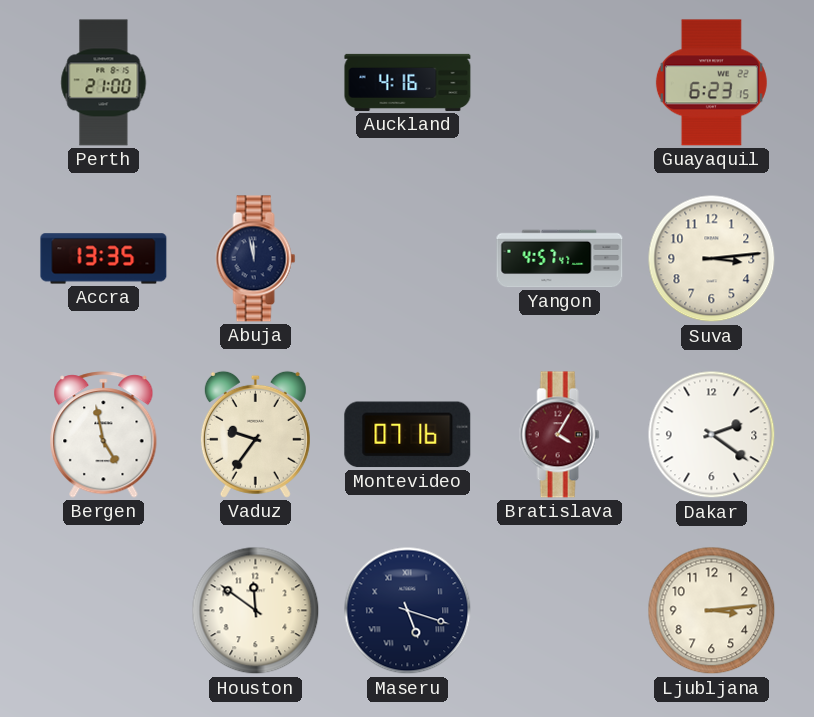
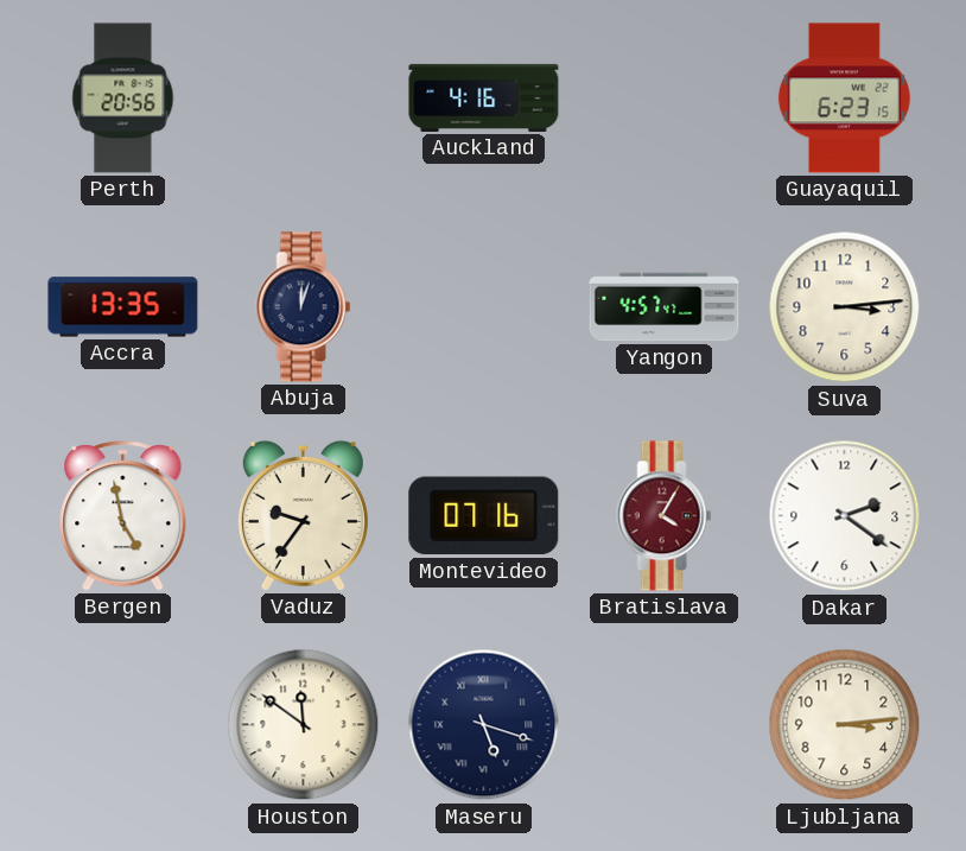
Perth: 21:00 -> 20:56
Abuja: 11:58 -> 12:03
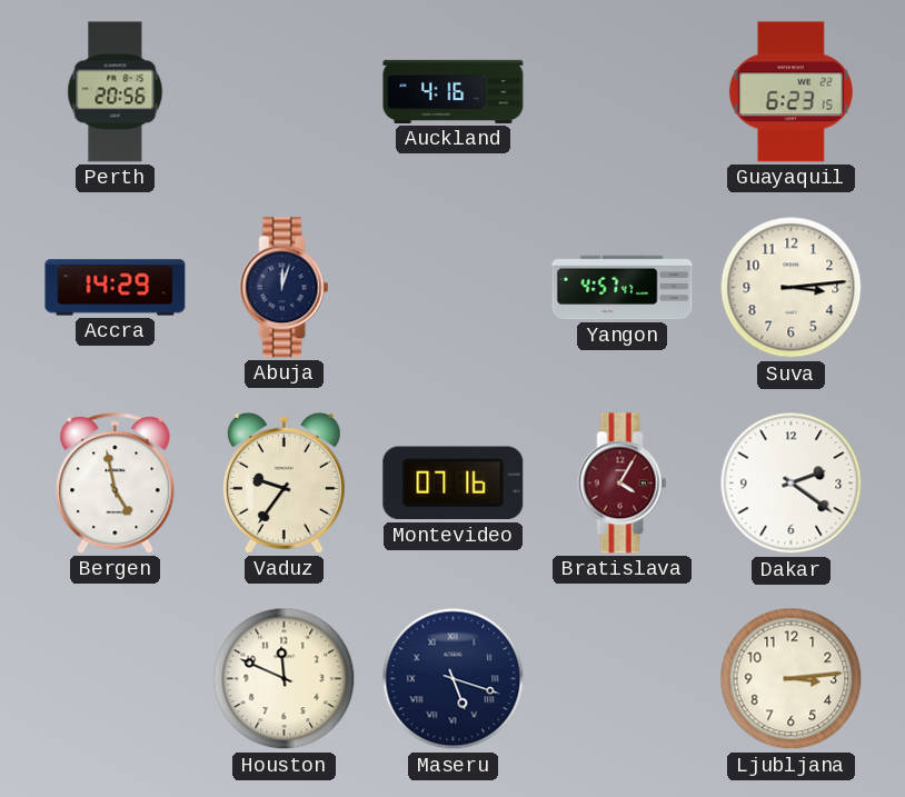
Accra: 13:35 -> 14:29
Houston: 11:51 -> 11:49
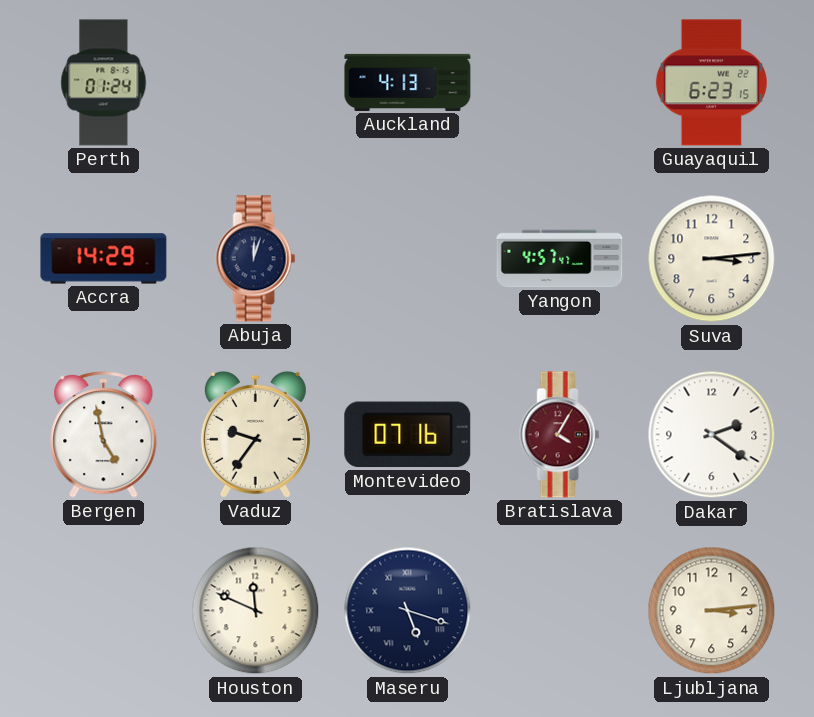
Perth: 20:56 -> 01:24
Auckland: 4:16 -> 4:13
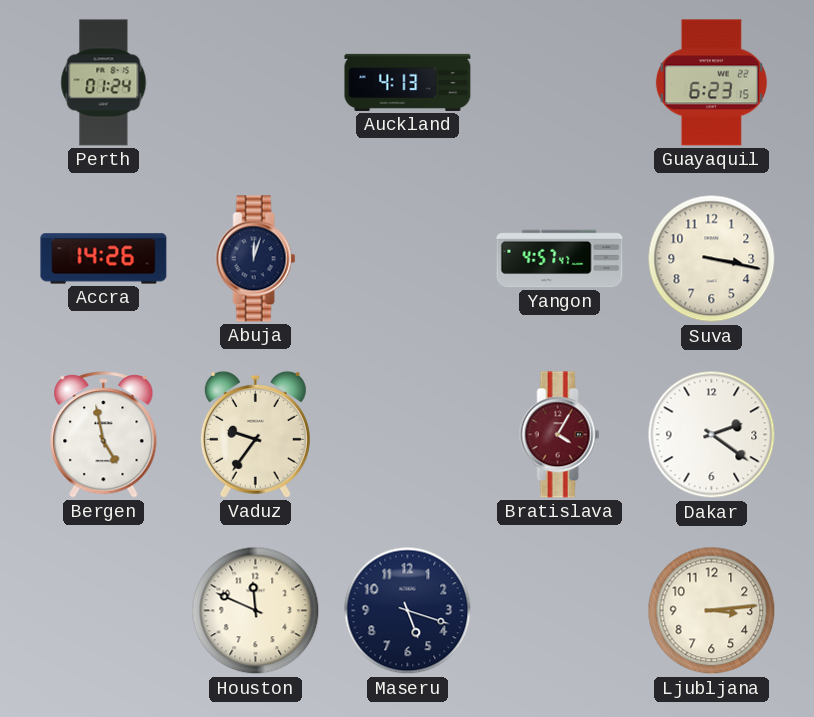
Accra: 14:29 -> 14:26
Suva: 3:14 -> 3:17
Montevideo: 07:16 -> none
Maseru numerals: Roman -> Arabic
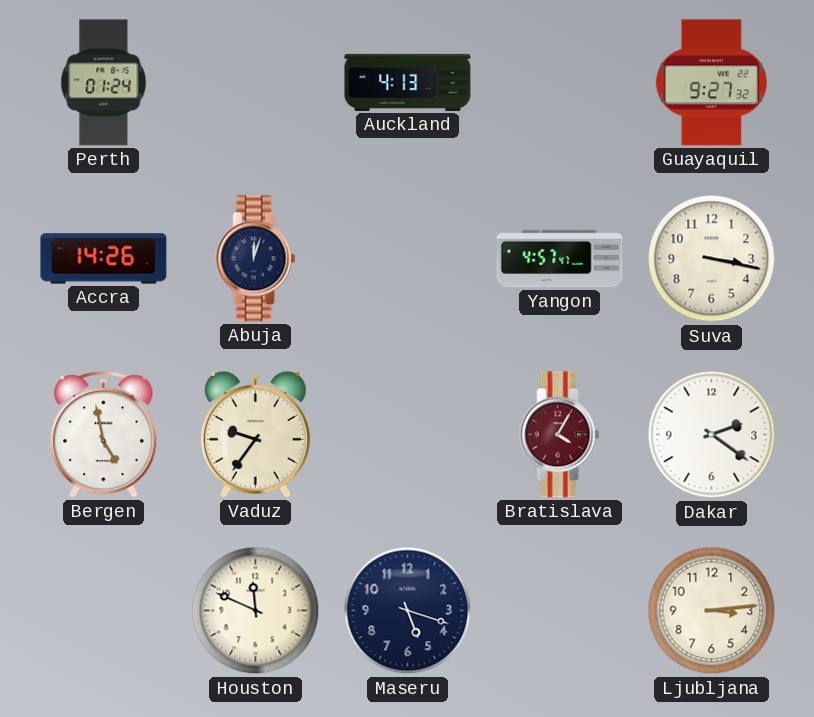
Guayaquil: 6:23 -> 9:27
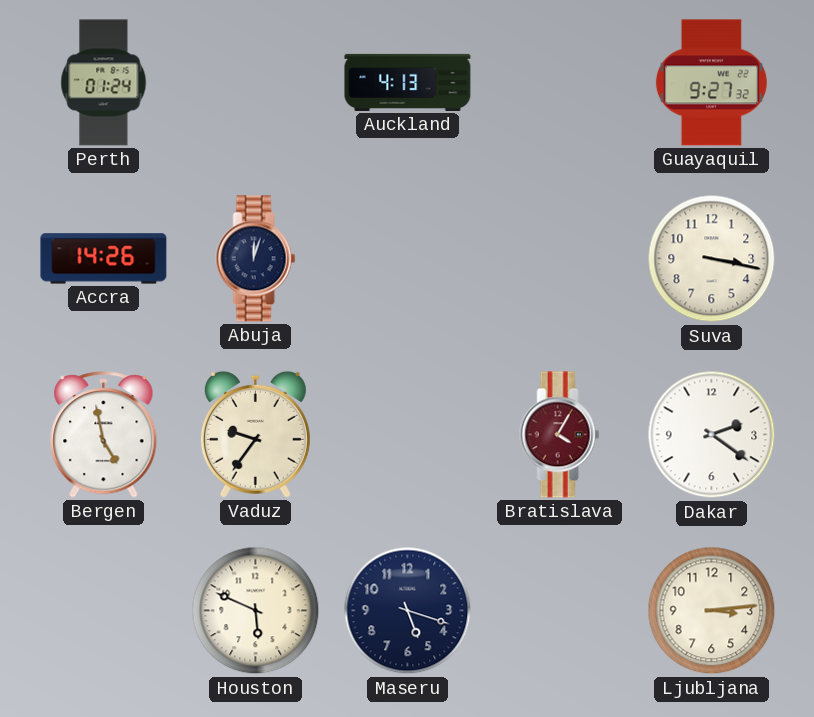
Yangon: 4:57 -> none
Houston: 11:49 -> 5:49
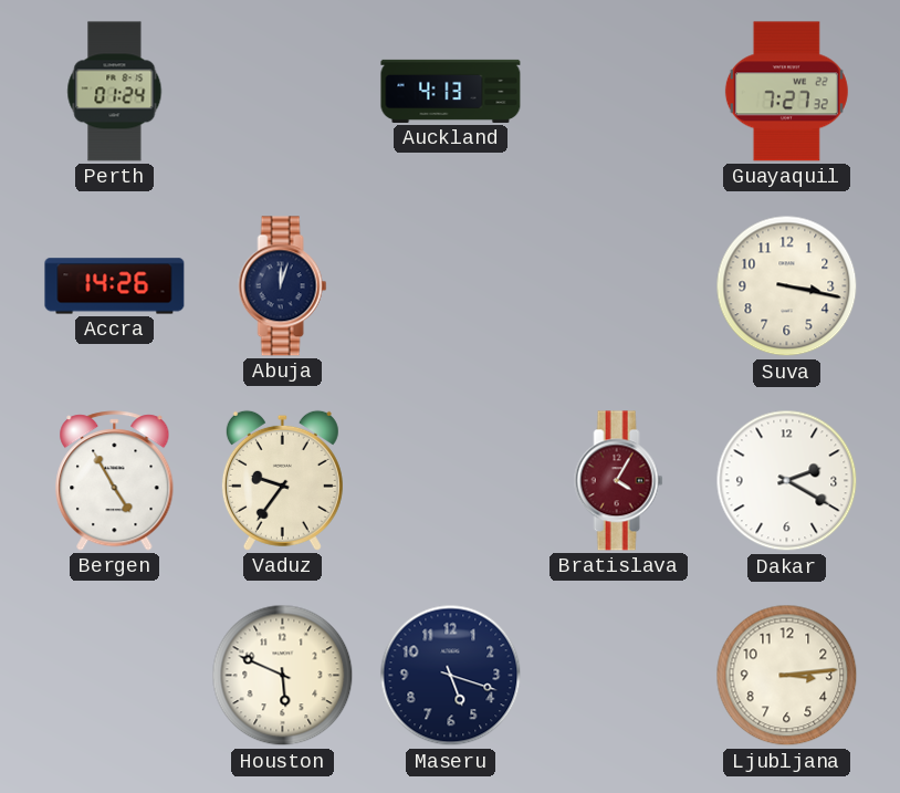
Guayaquil: 9:27 -> 7:27
Bergen: 4:58 -> 4:55
Dakar: 2:21 -> 2:20
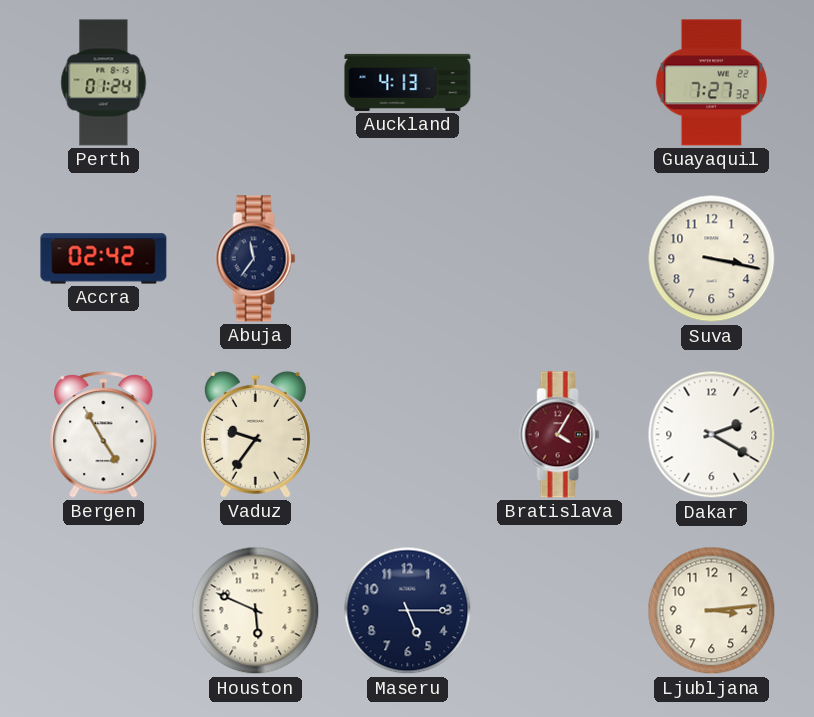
Accra: 14:26 -> 02:42
Abuja: 12:03 -> 11:36
Maseru: 5:18 -> 5:15
